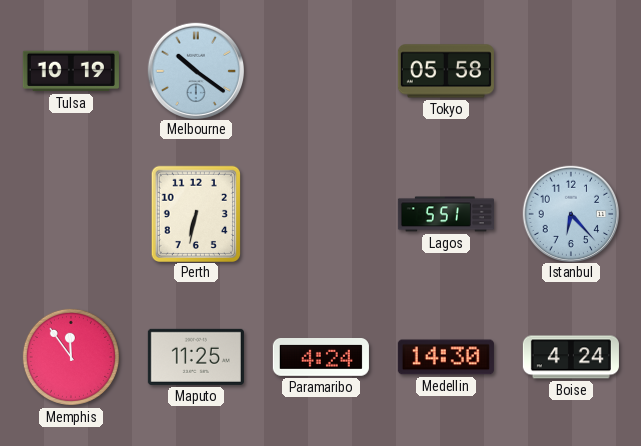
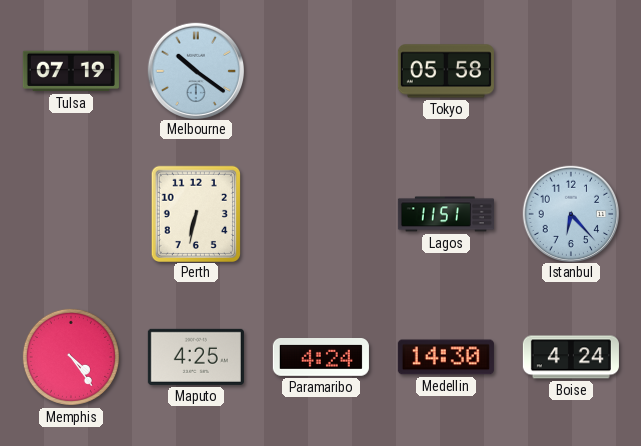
Tulsa: 10:19 -> 07:19
Lagos: 5:51 -> 11:51
Memphis: 11:54 -> 4:24
Maputo: 11:25 -> 4:25
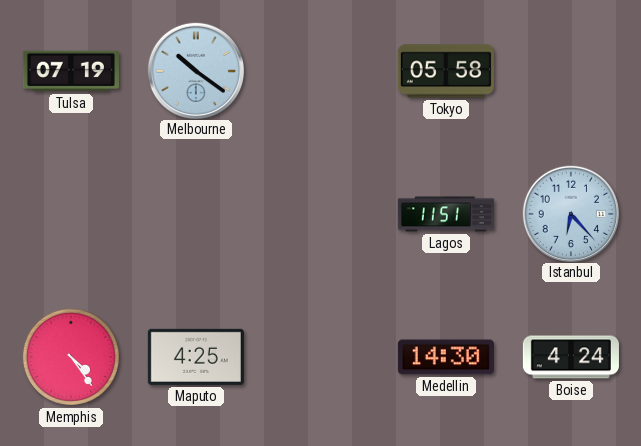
Perth: 6:32 -> none
Paramaribo: 4:24 -> none
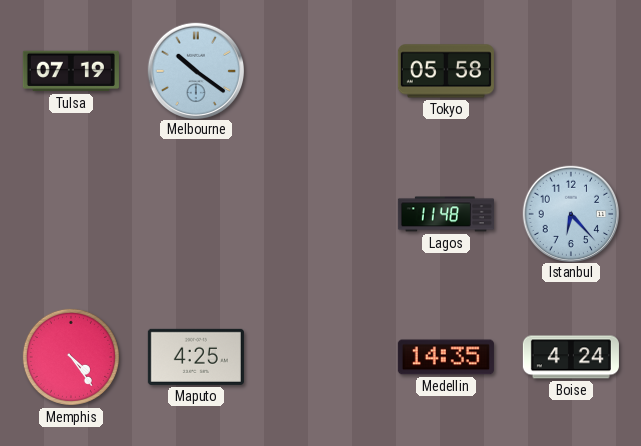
Lagos: 11:51 -> 11:48
Medellin: 14:30 -> 14:35
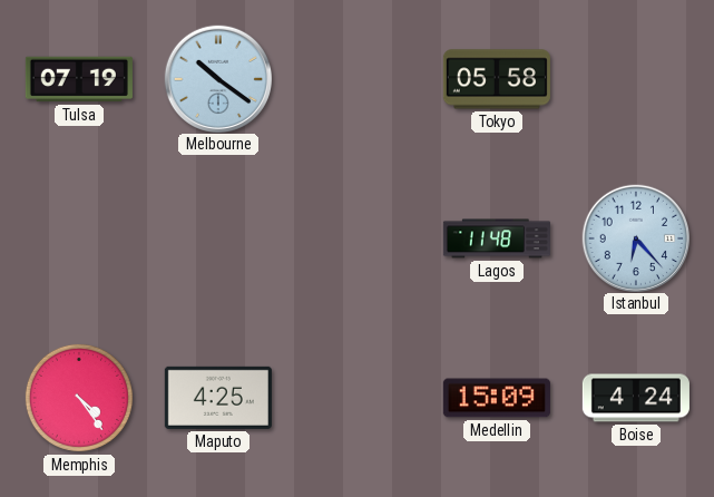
Medellin: 14:35 -> 15:09
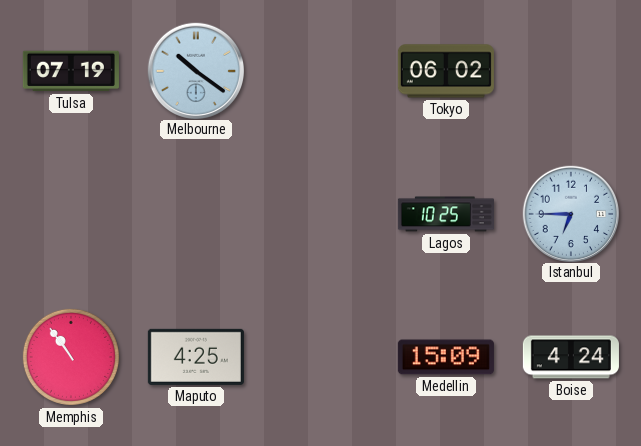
Tokyo: 05:58 -> 06:02
Lagos: 11:48 -> 10:25
Istanbul: 6:23 -> 6:45
Memphis: 4:24 -> 10:54
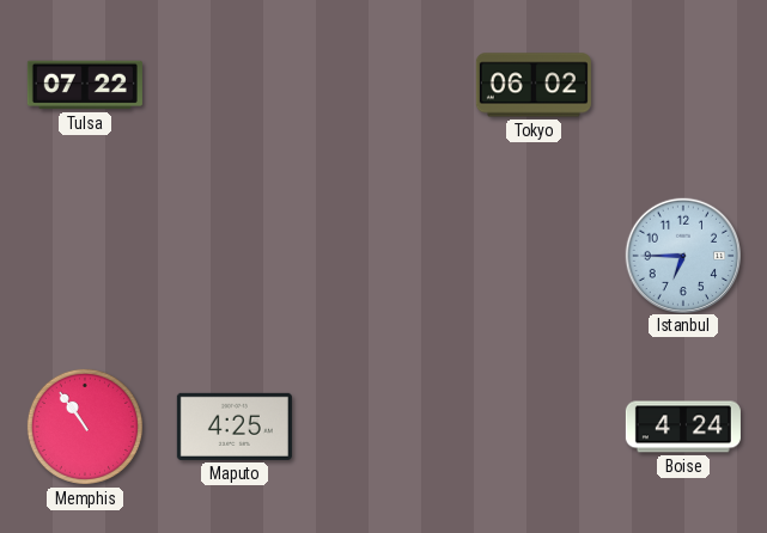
Tulsa: 07:19 -> 07:22
Melbourne: 10:21 -> none
Lagos: 10:25 -> none
Medellin: 15:09 -> none
